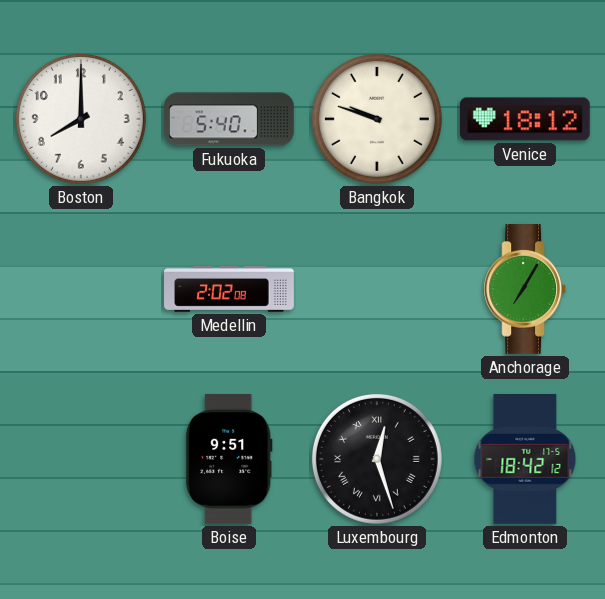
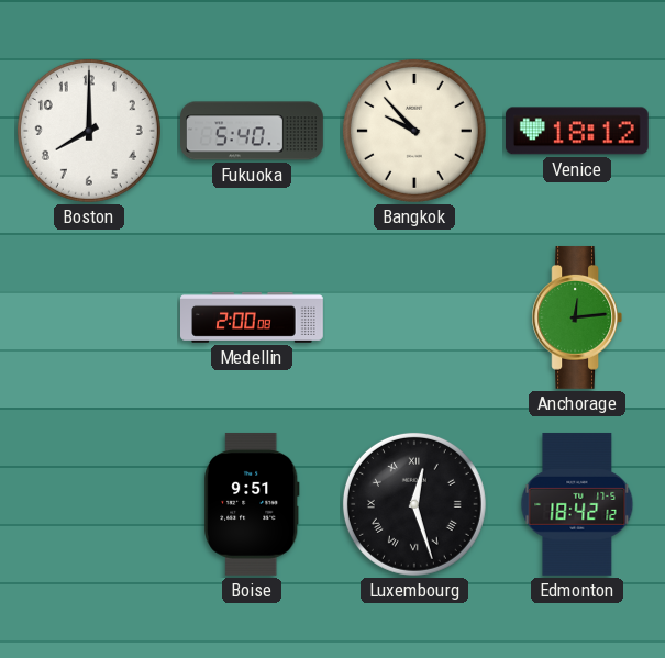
Bangkok: 9:48 -> 9:53
Medellin: 2:02 -> 2:00
Anchorage: 7:05 -> 12:14
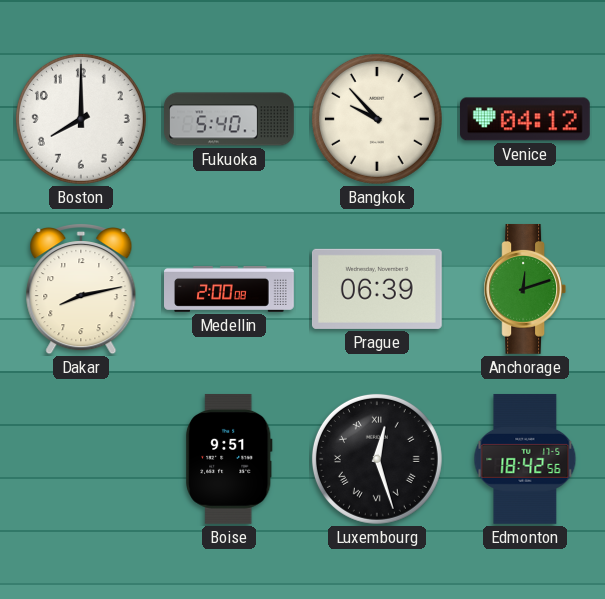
Venice: 18:12 -> 04:12
Dakar: none -> 8:13
Prague: none -> 06:39
Anchorage: 12:14 -> 12:12
Edmonton: 18:42:12 -> 18:42:56
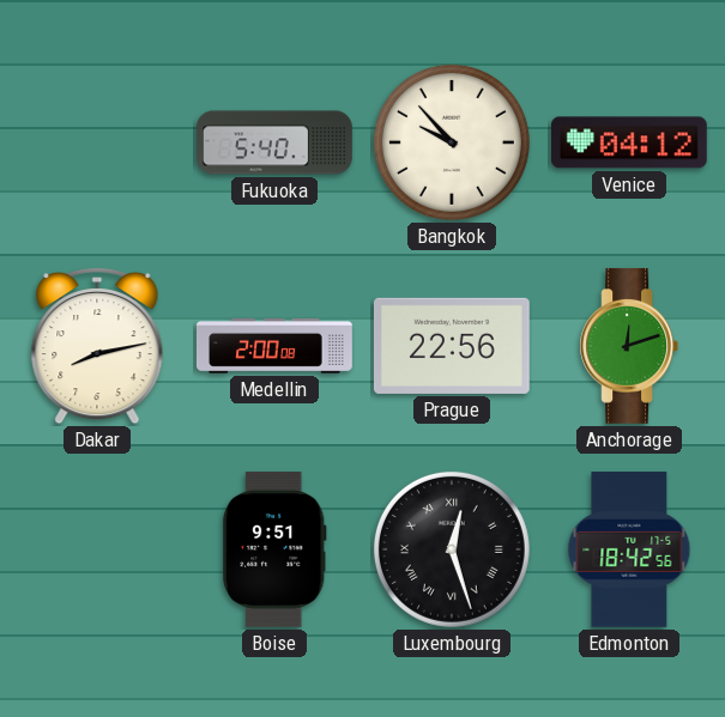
Boston: 8:00 -> none
Prague: 06:39 -> 22:56
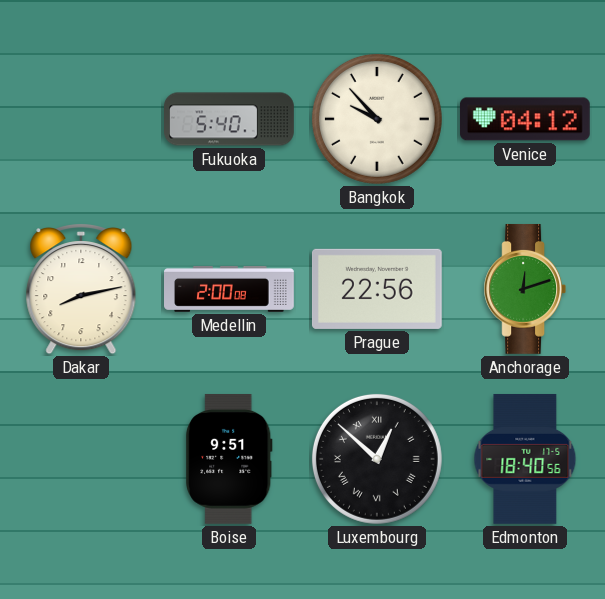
Luxembourg: 12:27 -> 12:52
Edmonton: 18:42 -> 18:40
